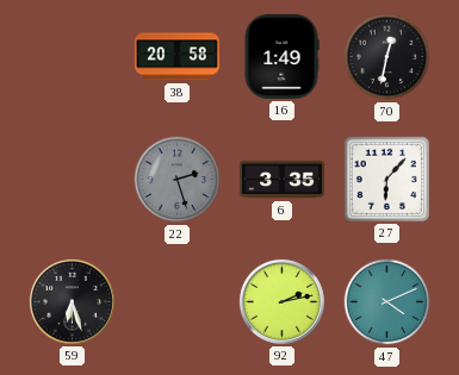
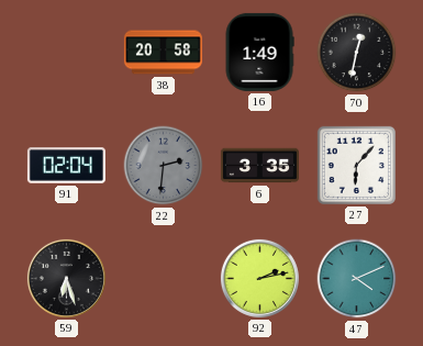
91: none -> 02:04
22: 2:27 -> 2:31
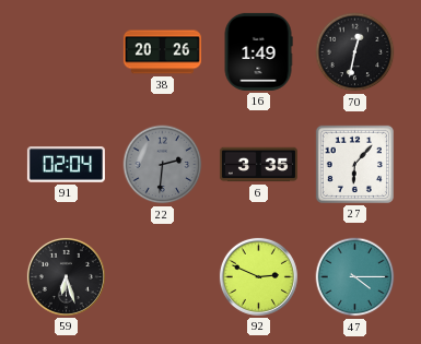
38: 20:58 -> 20:26
92: 2:13 -> 2:49
47: 4:11 -> 4:15
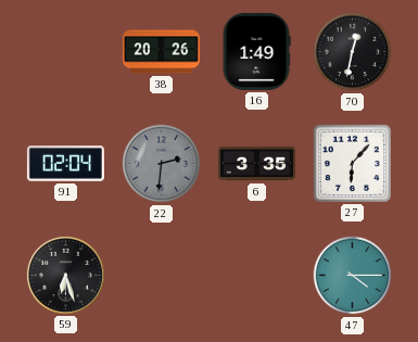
92: 2:49 -> none
